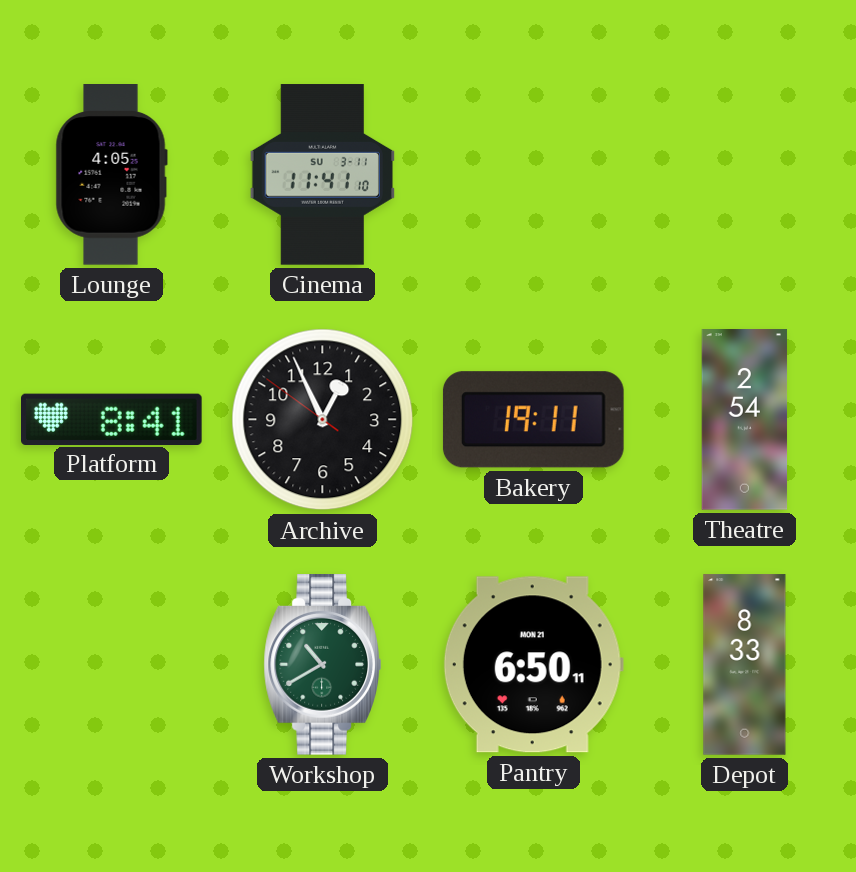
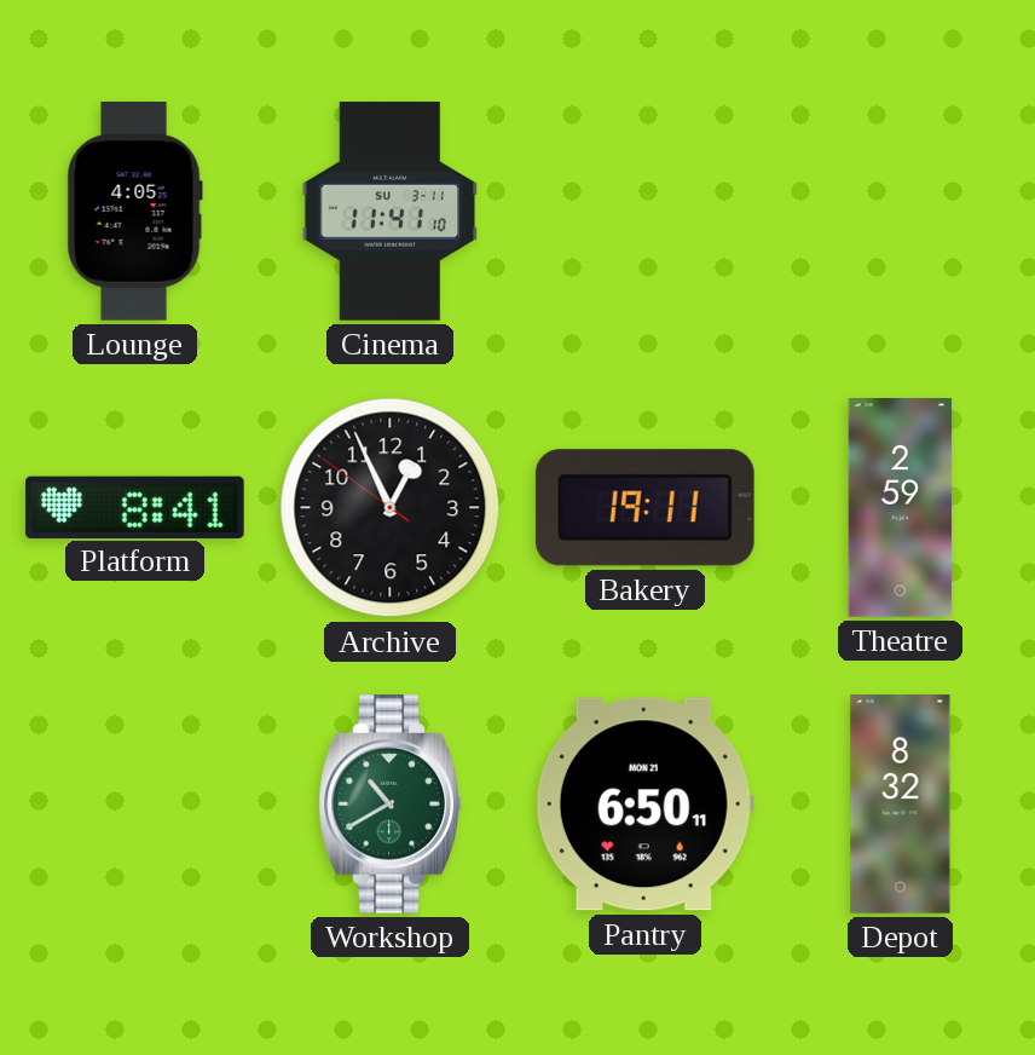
Theatre: 2:54 -> 2:59
Depot: 8:33 -> 8:32
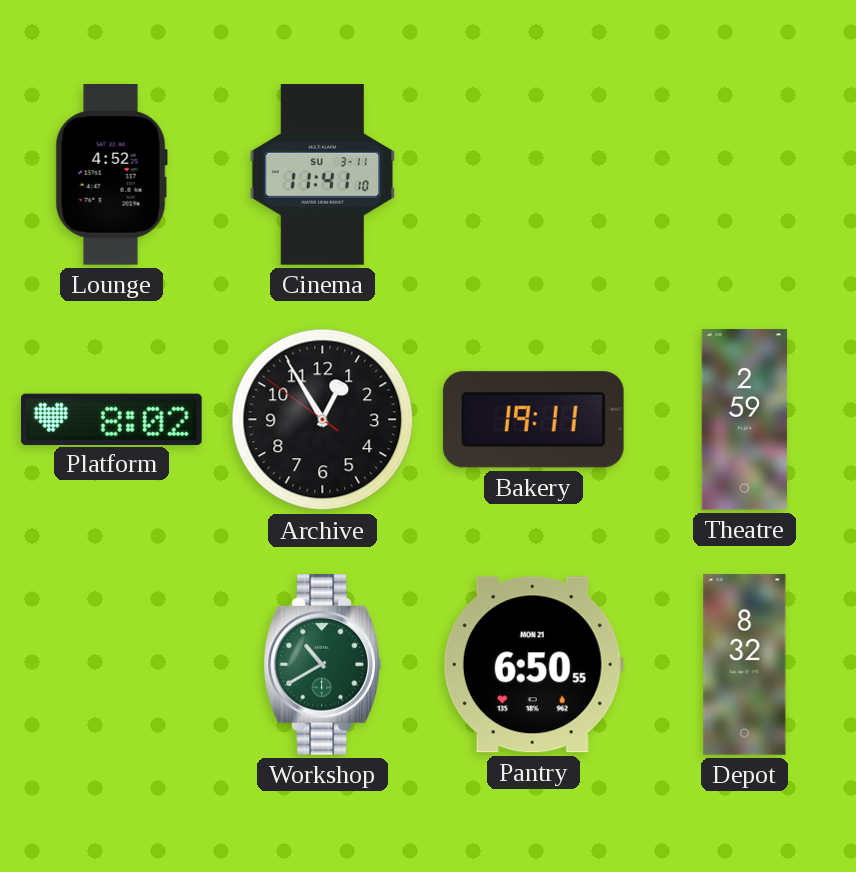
Lounge: 4:05 -> 4:52
Platform: 8:41 -> 8:02
Archive: 12:55 -> 12:54
Pantry: 6:50:11 -> 6:50:55
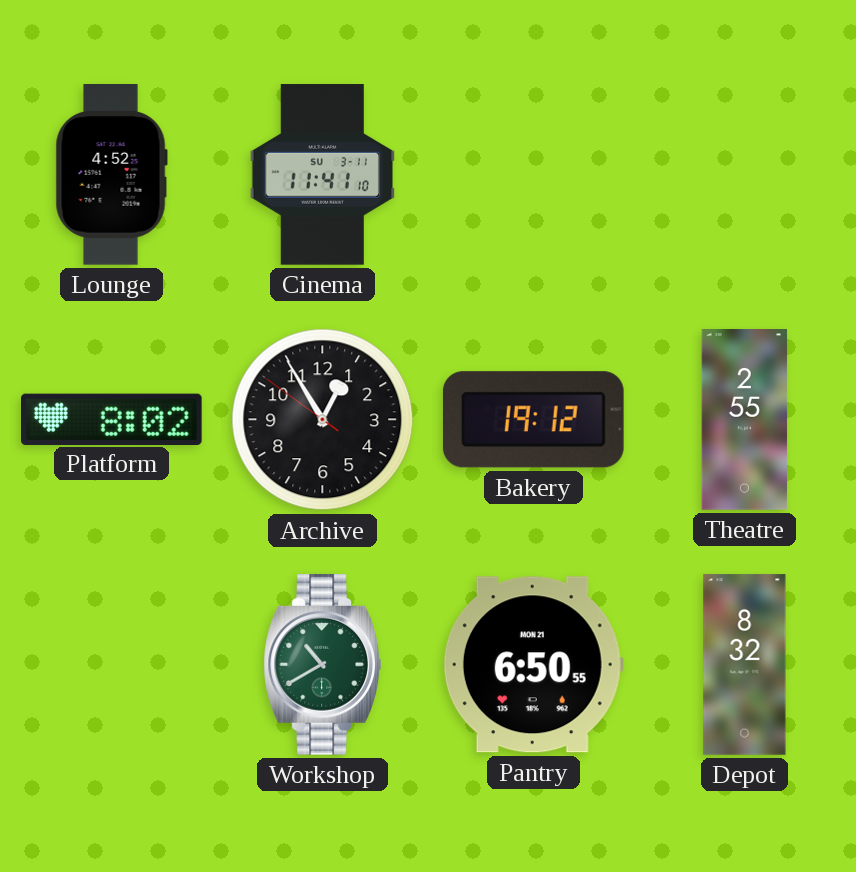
Bakery: 19:11 -> 19:12
Theatre: 2:59 -> 2:55
